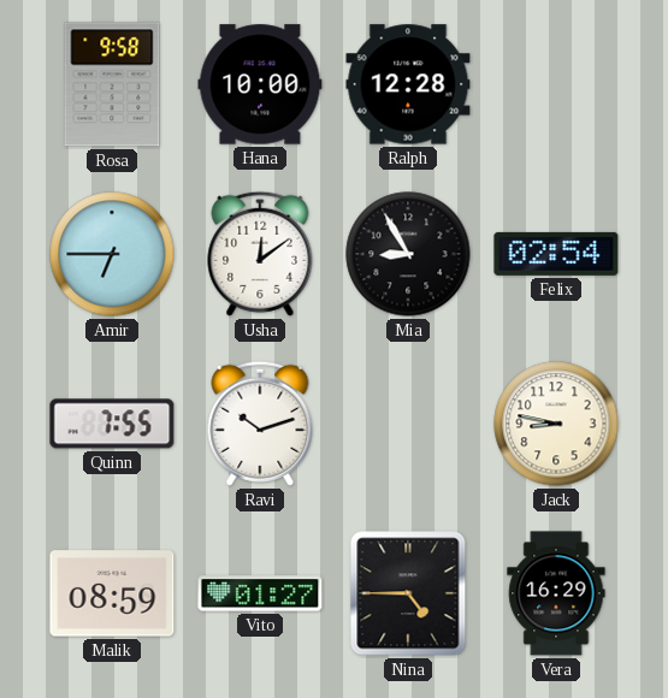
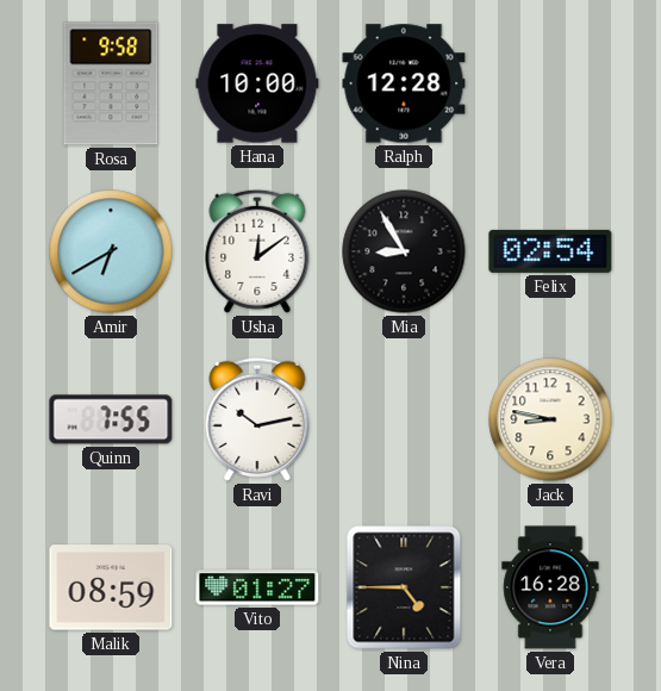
Amir: 6:45 -> 6:40
Ravi: 10:12 -> 10:13
Vera: 16:29 -> 16:28
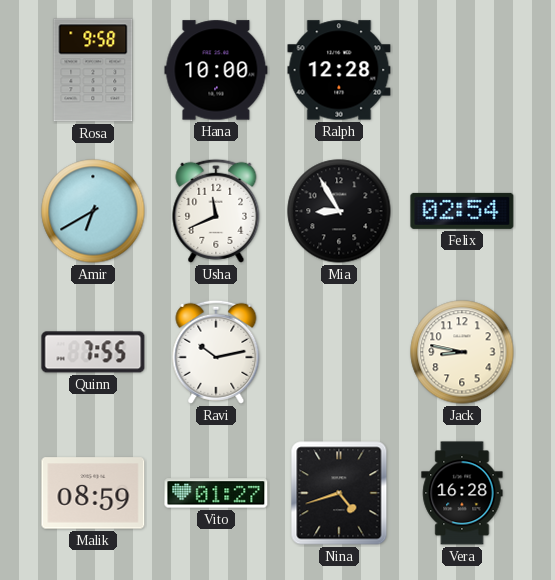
Usha: 12:09 -> 11:41
Nina: 4:45 -> 4:42
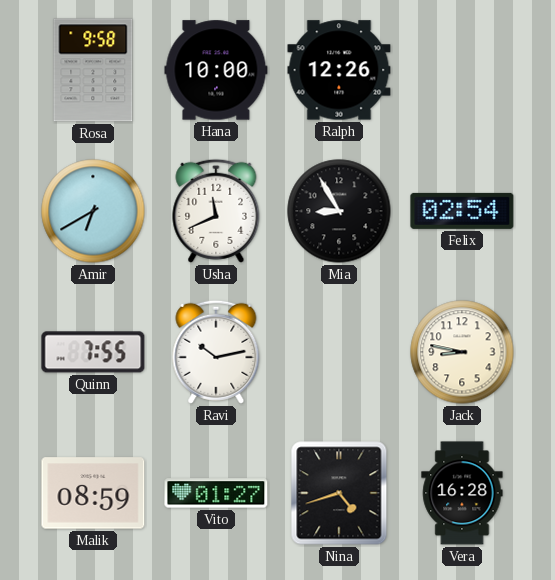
Ralph: 12:28 -> 12:26
